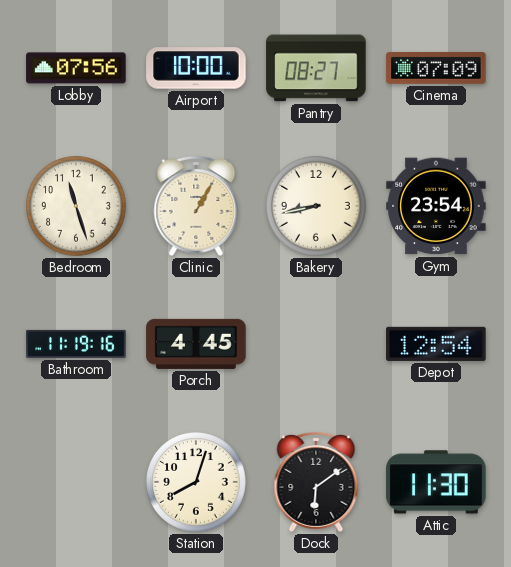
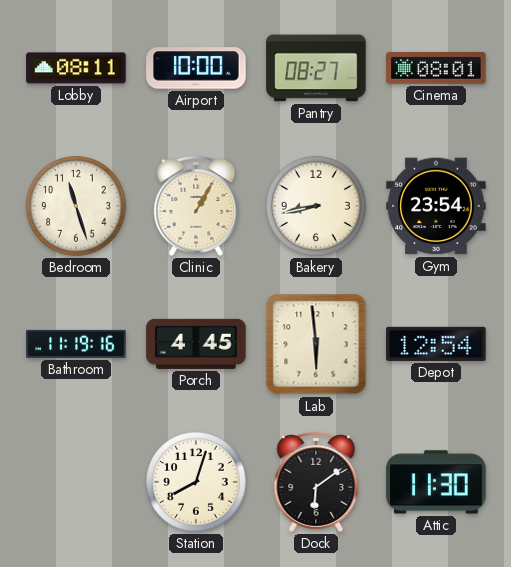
Lobby: 07:56 -> 08:11
Cinema: 07:09 -> 08:01
Lab: none -> 5:59
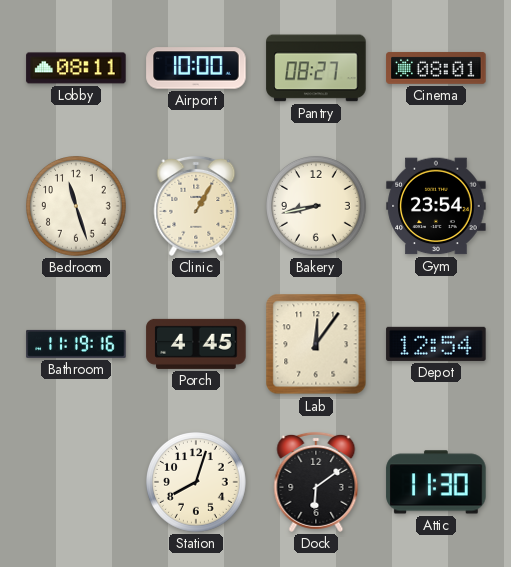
Lab: 5:59 -> 12:06
